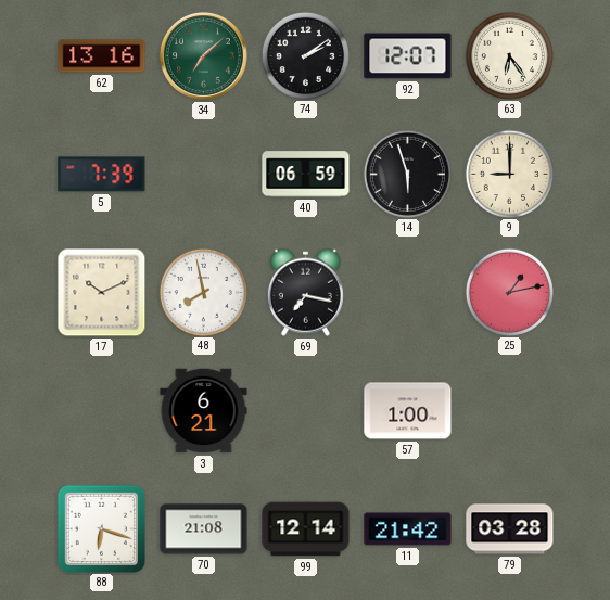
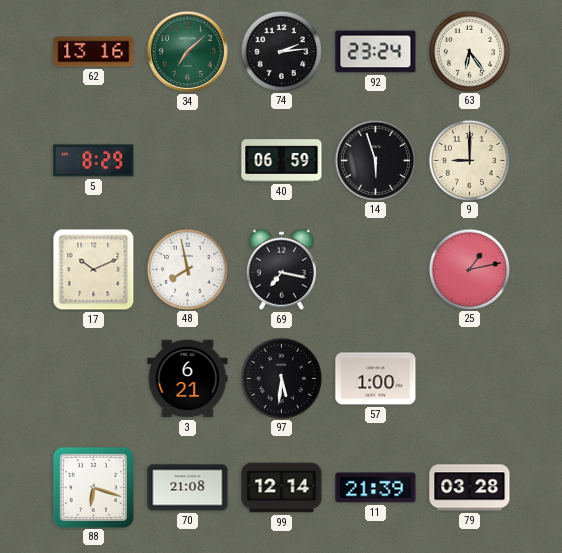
74: 2:09 -> 2:14
92: 12:07 -> 23:24
5: 7:39 -> 8:29
97: none -> 5:31
11: 21:42 -> 21:39
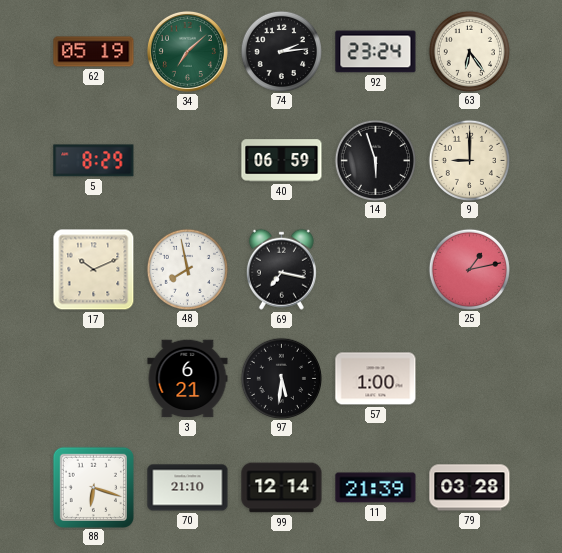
62: 13:16 -> 05:19
70: 21:08 -> 21:10
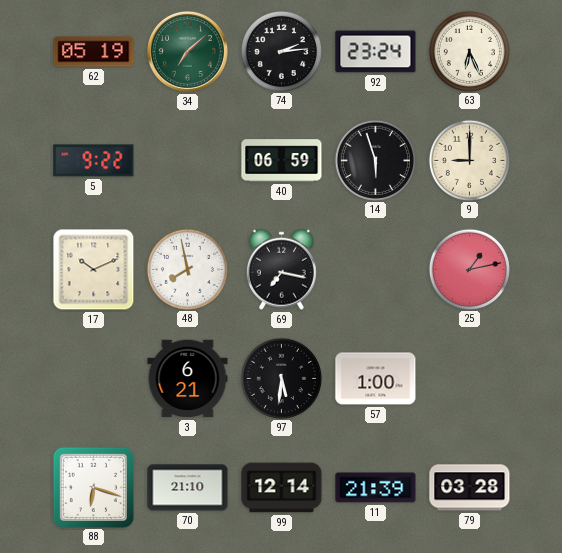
63: 6:24 -> 6:26
5: 8:29 -> 9:22
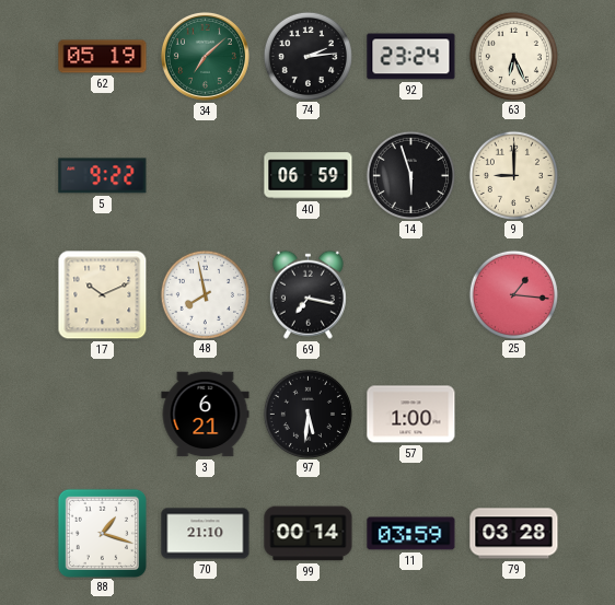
25: 1:13 -> 1:16
88: 6:18 -> 1:18
99: 12:14 -> 00:14
11: 21:39 -> 03:59
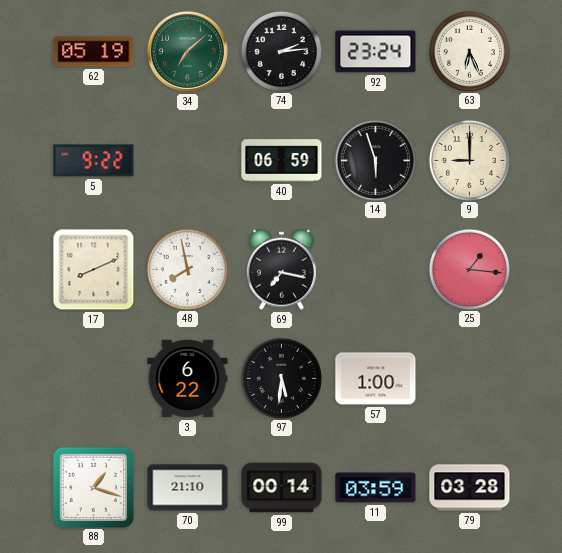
17: 10:11 -> 8:11
3: 6:21 -> 6:22
